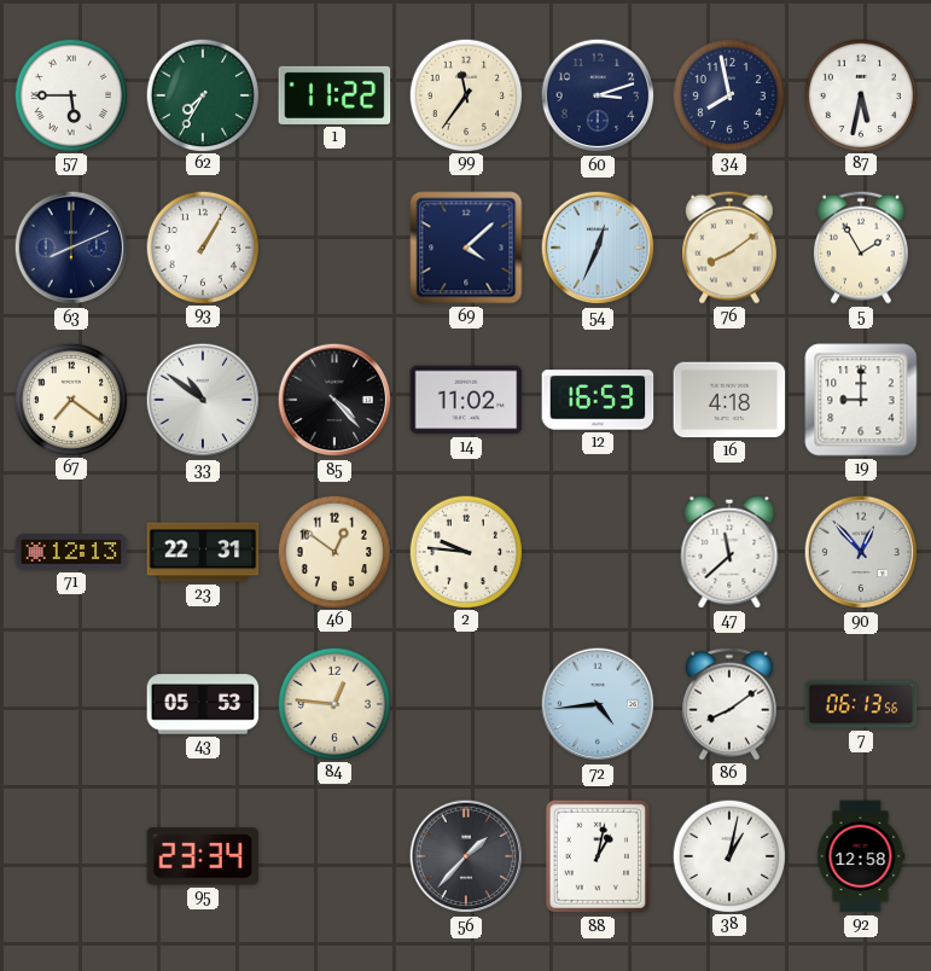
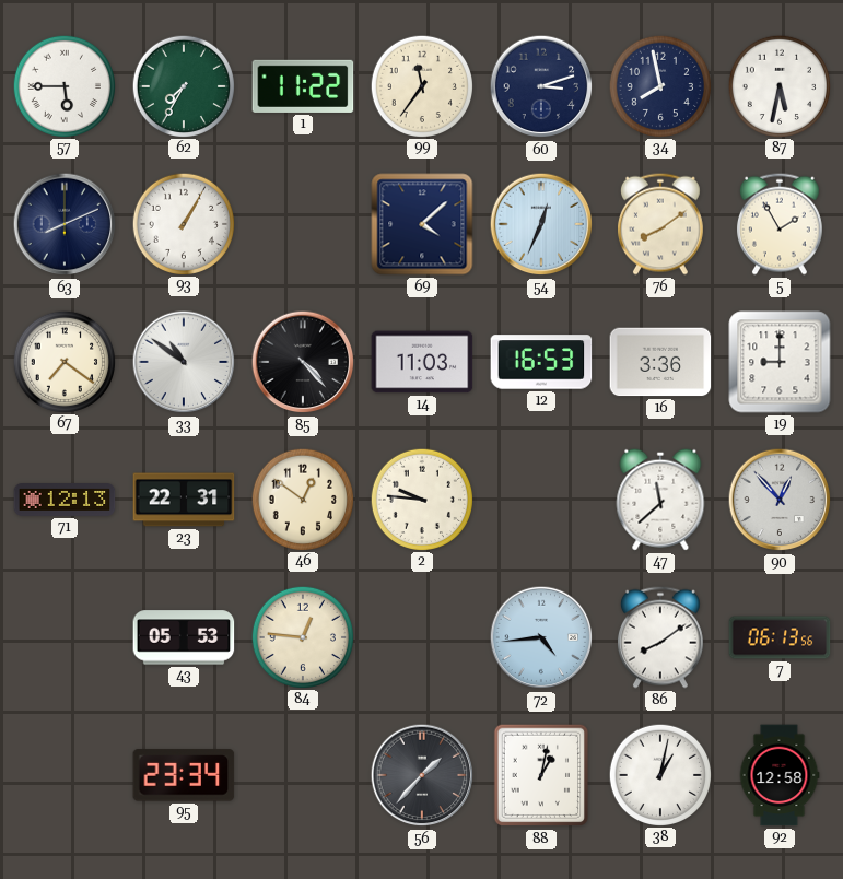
14: 11:02 -> 11:03
16: 4:18 -> 3:36
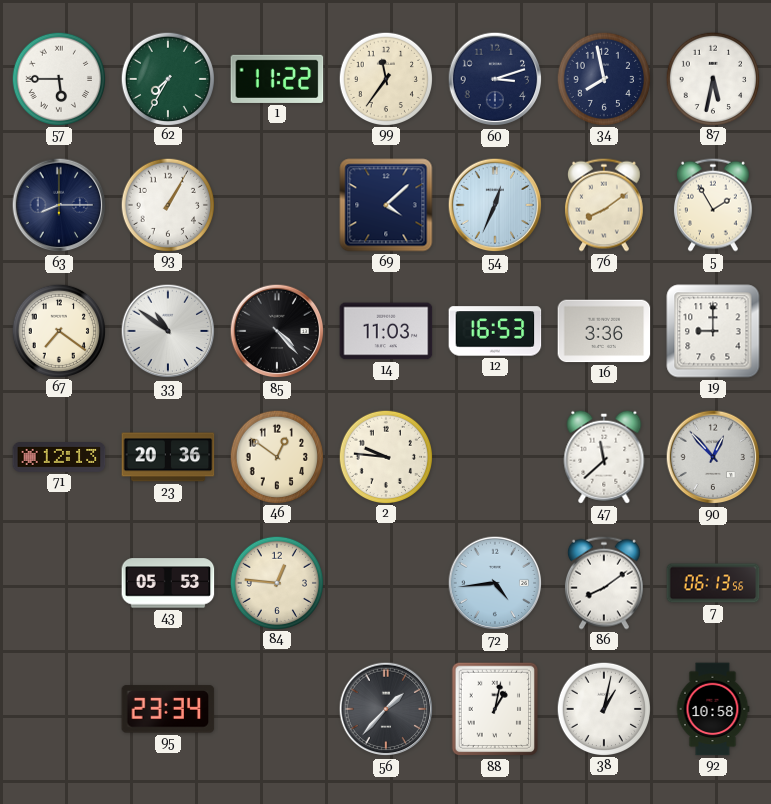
63: 8:11 -> 8:15
23: 22:31 -> 20:36
92: 12:58 -> 10:58
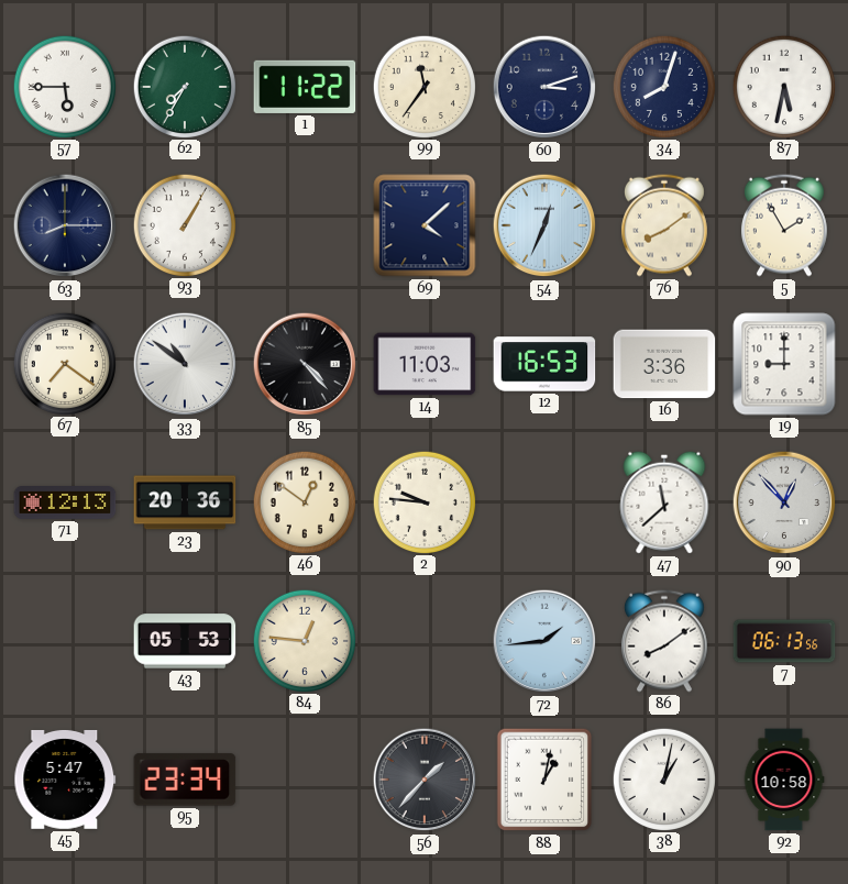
34: 7:58 -> 8:03
72: 4:44 -> 1:44
45: none -> 5:47
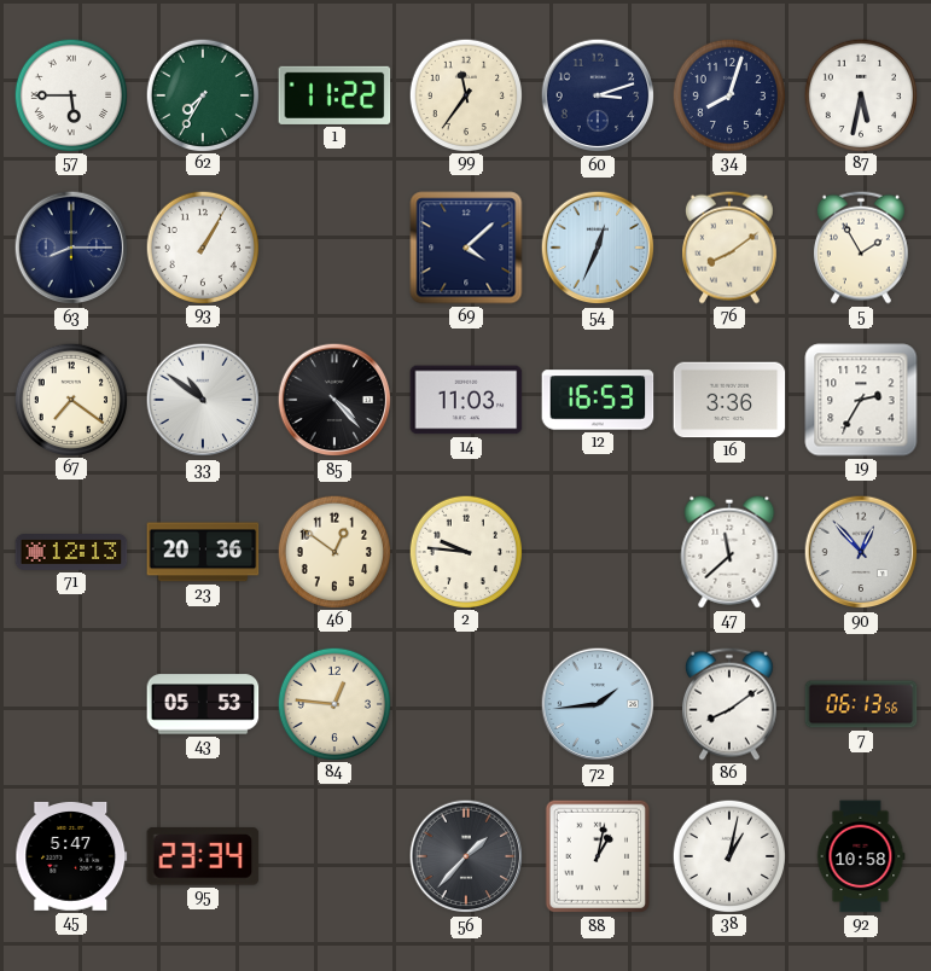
19: 9:00 -> 2:35
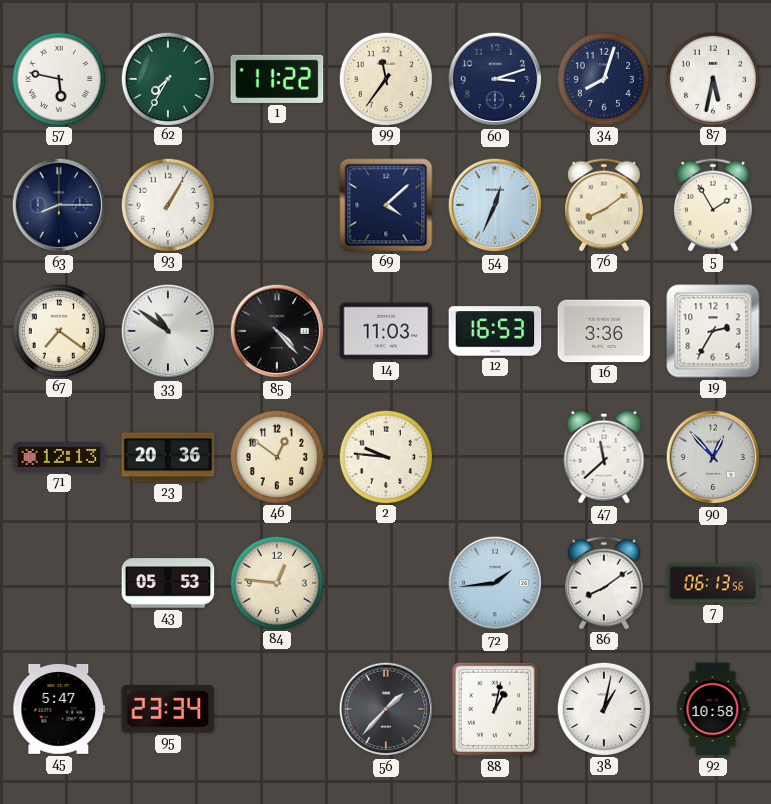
57: 5:45 -> 5:47
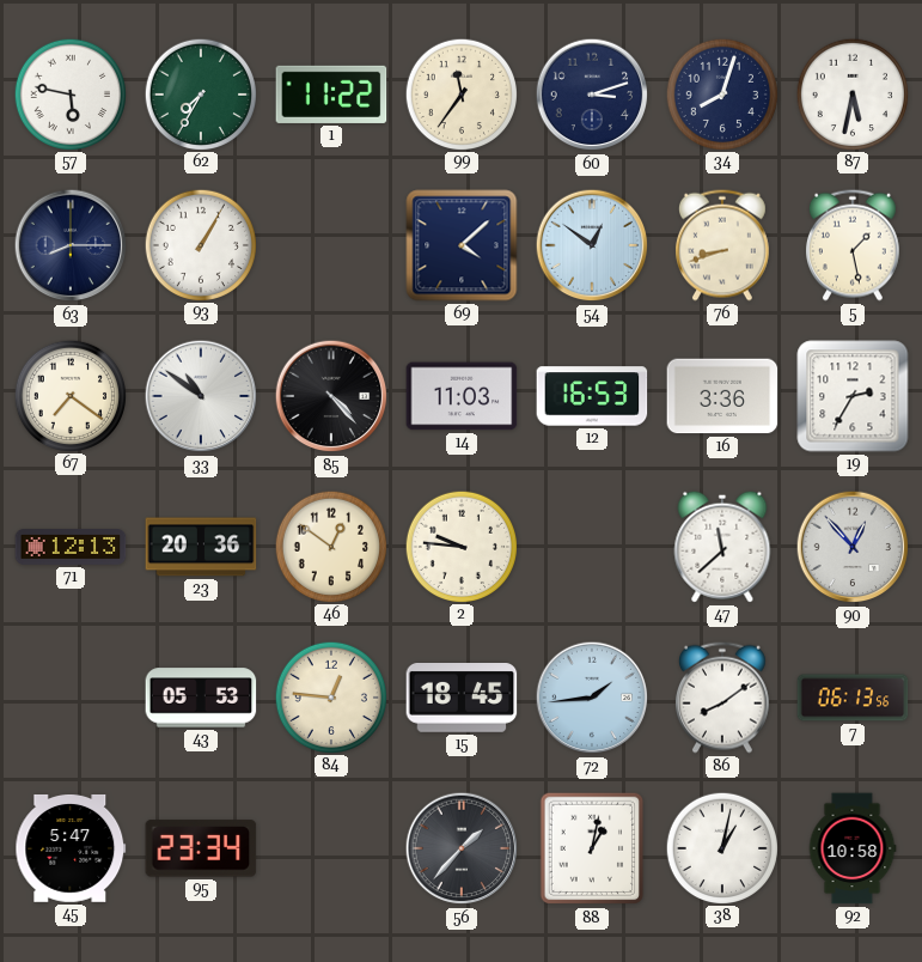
54: 12:34 -> 12:51
76: 8:09 -> 8:42
5: 1:55 -> 1:28
15: none -> 18:45
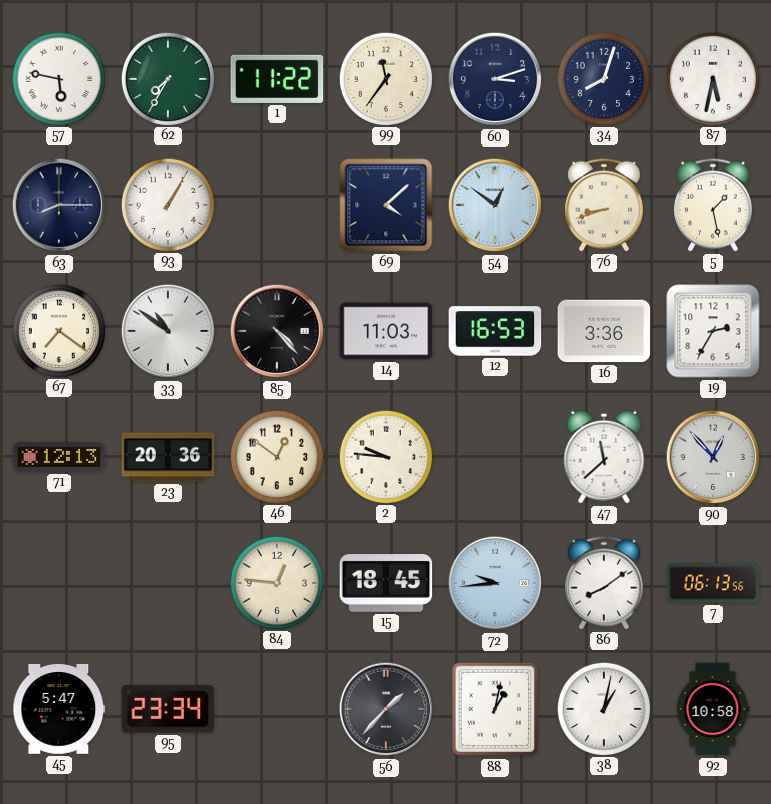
43: 05:53 -> none
72: 1:44 -> 9:44
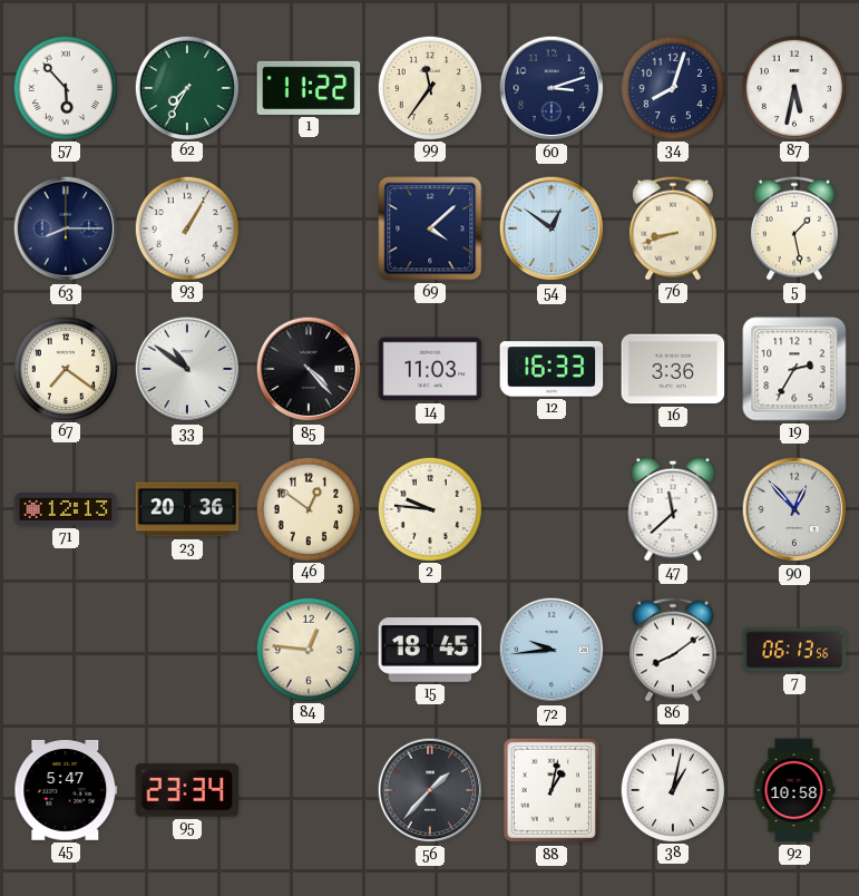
57: 5:47 -> 5:53
12: 16:53 -> 16:33
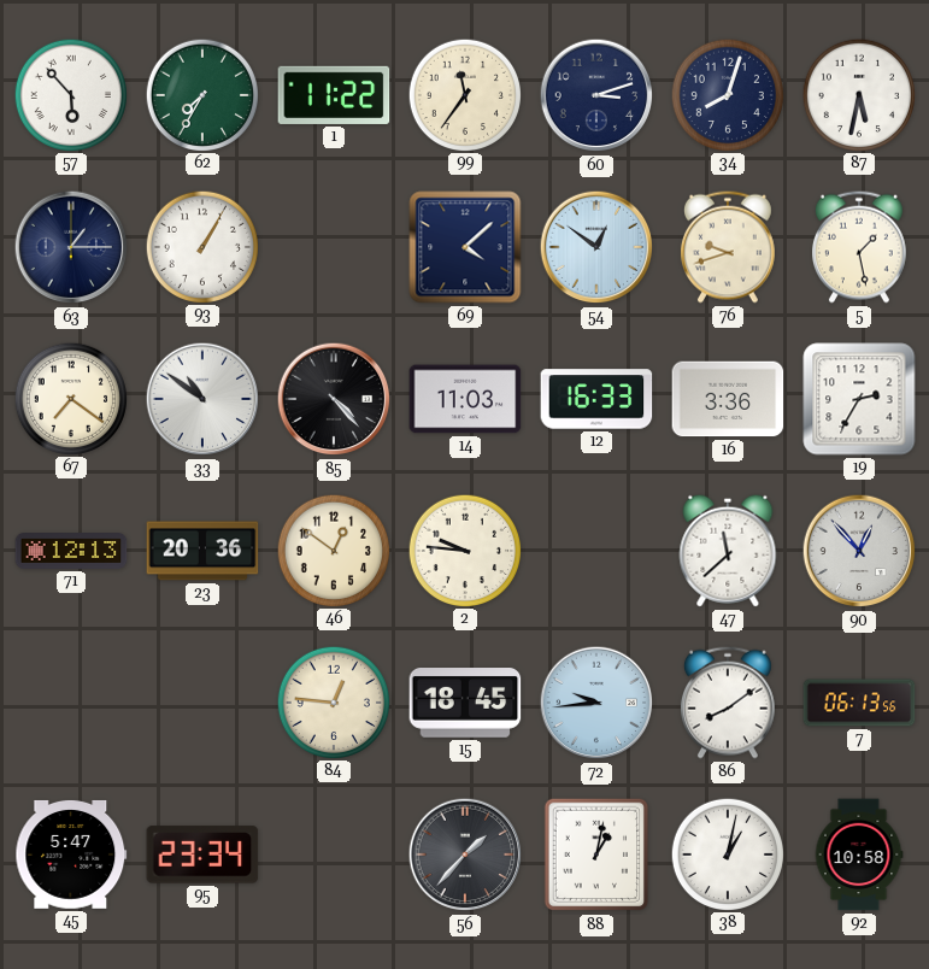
63: 8:15 -> 1:15
76: 8:42 -> 9:42
